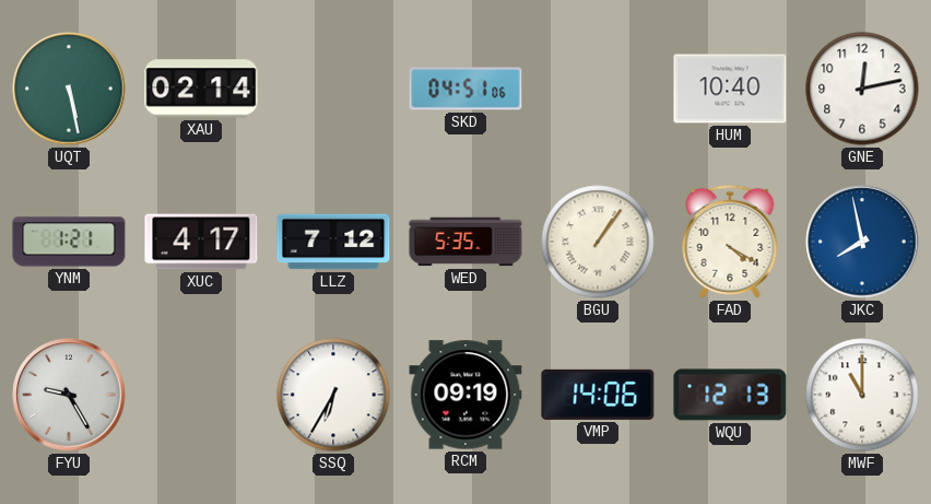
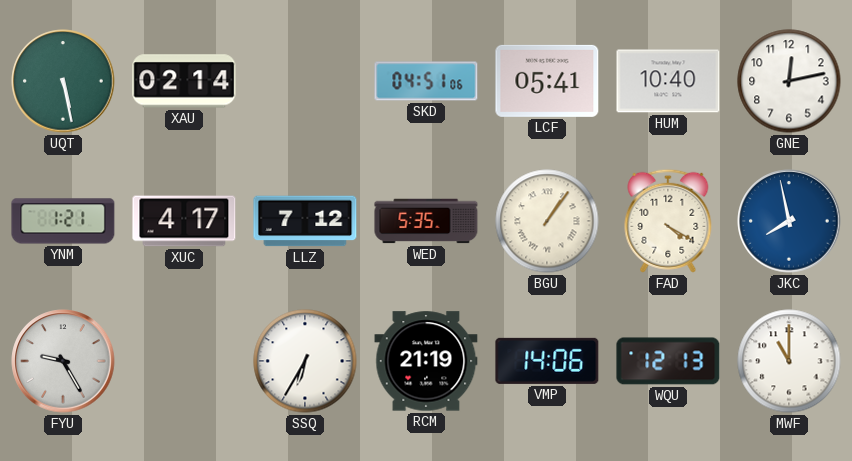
LCF: none -> 05:41
RCM: 09:19 -> 21:19
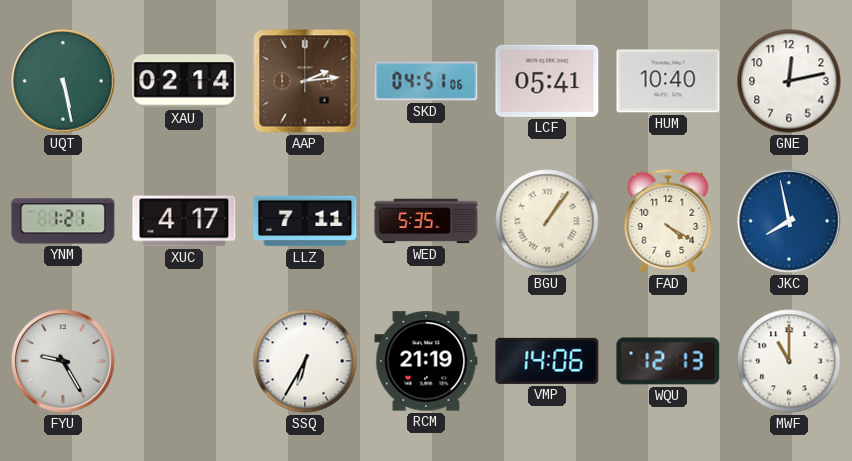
AAP: none -> 2:14
LLZ: 7:12 -> 7:11
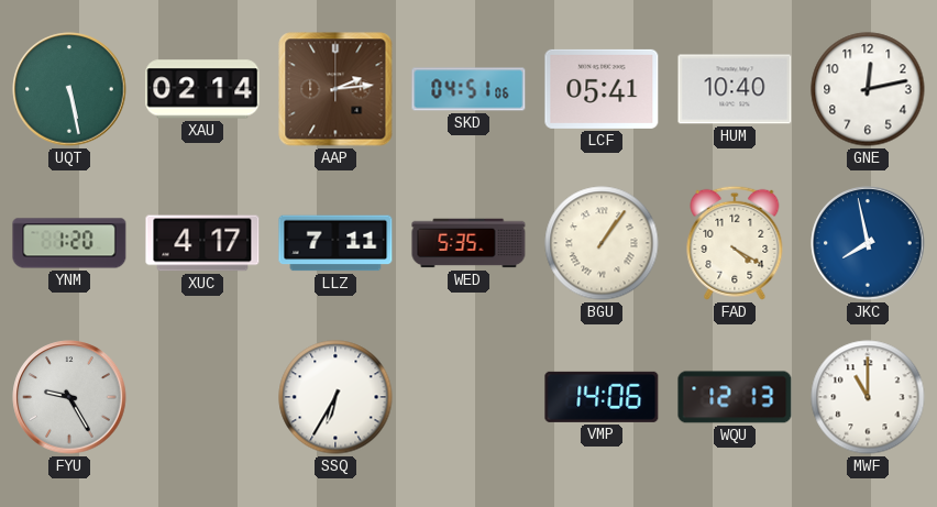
YNM: 1:21 -> 1:20
RCM: 21:19 -> none
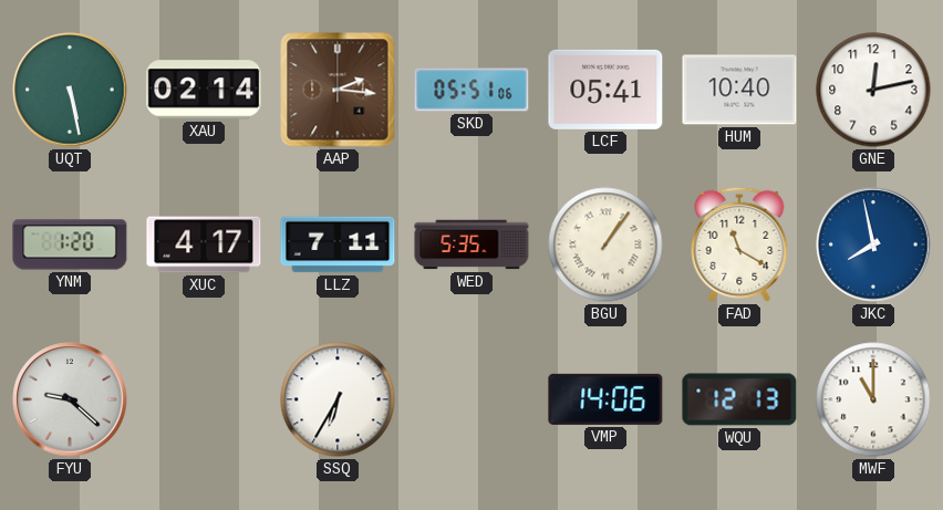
AAP: 2:14 -> 2:16
SKD: 04:51 -> 05:51
FAD: 4:20 -> 11:20
FYU: 9:25 -> 9:22
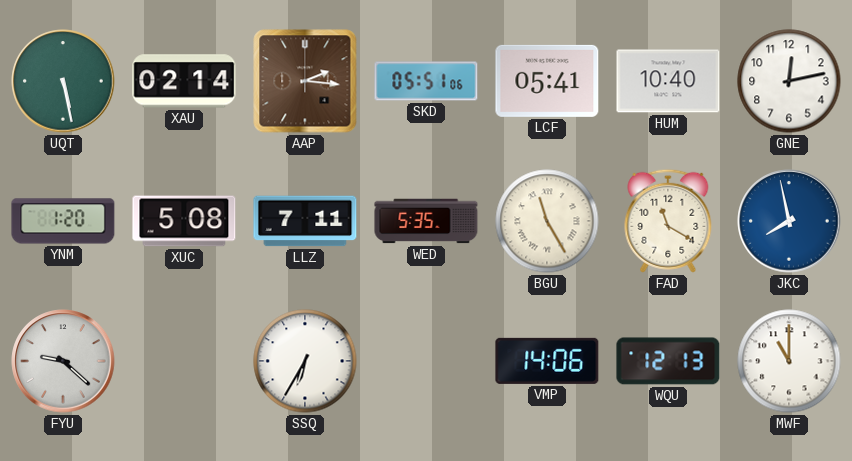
XUC: 4:17 -> 5:08
BGU: 1:06 -> 11:25
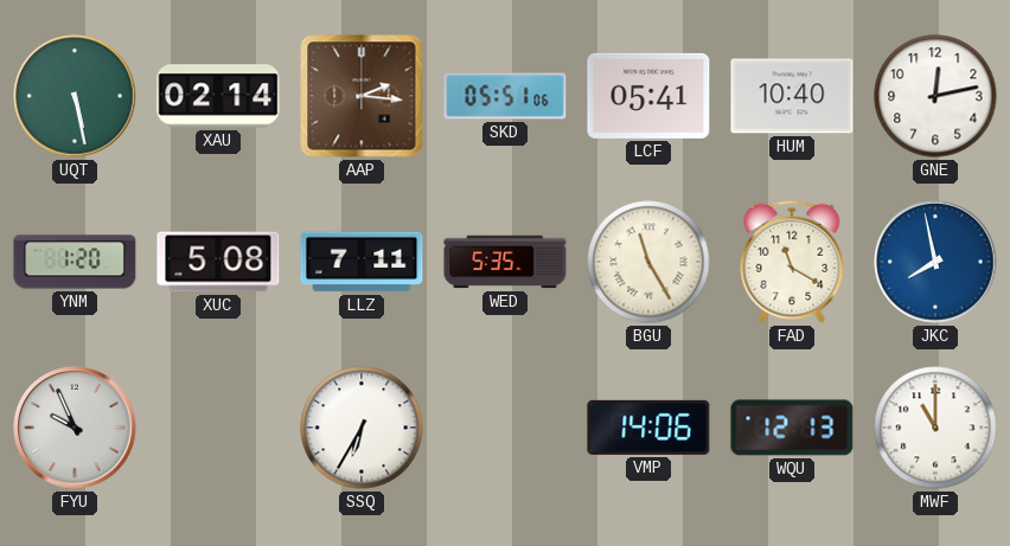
FYU: 9:22 -> 9:56
